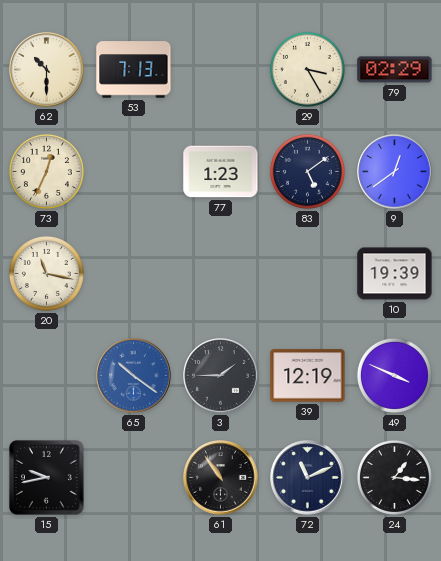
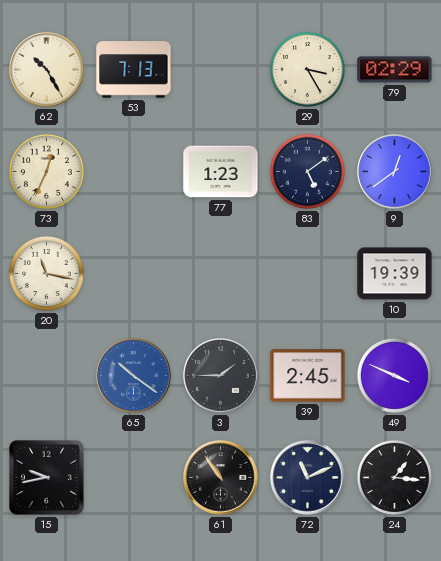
62: 10:30 -> 10:25
39: 12:19 -> 2:45
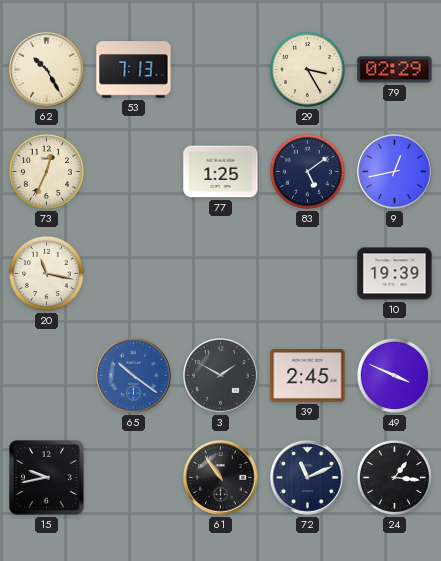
77: 1:23 -> 1:25
9: 12:39 -> 12:43
3: 1:45 -> 1:50
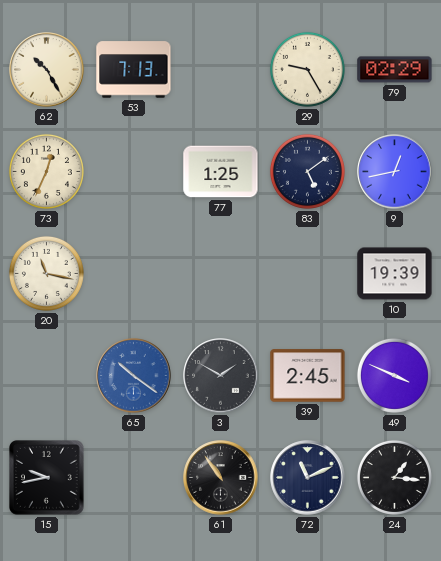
29: 3:25 -> 9:25
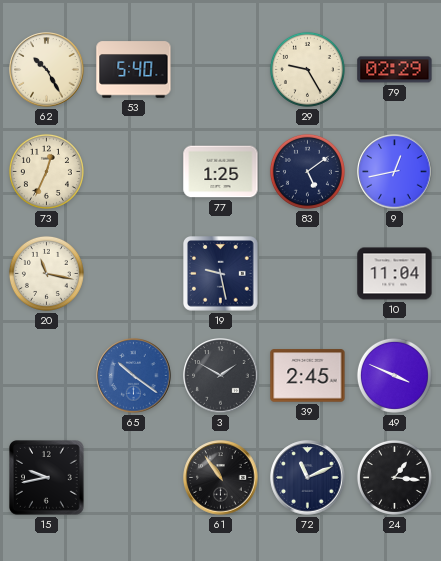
53: 7:13 -> 5:40
19: none -> 9:28
10: 19:39 -> 11:04
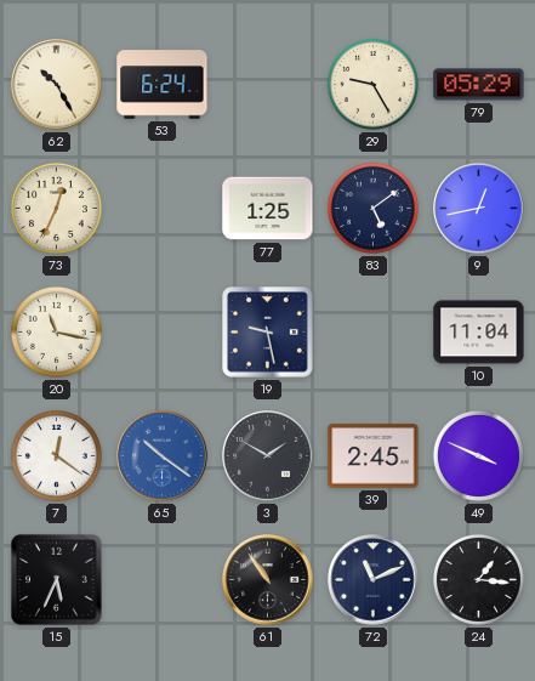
53: 5:40 -> 6:24
79: 02:29 -> 05:29
7: none -> 12:21
15: 9:43 -> 5:34
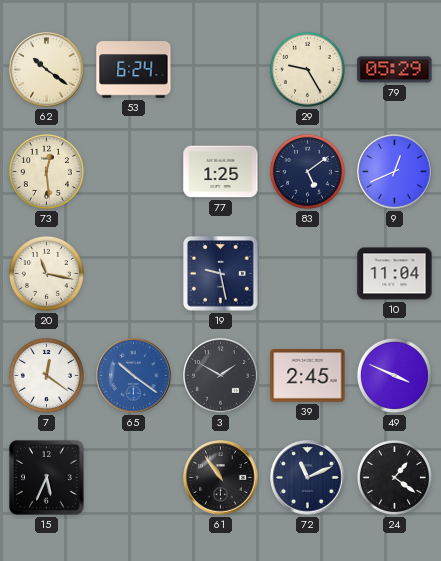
62: 10:25 -> 10:21
73: 12:34 -> 12:29
9: 12:43 -> 12:41
24: 1:16 -> 1:21
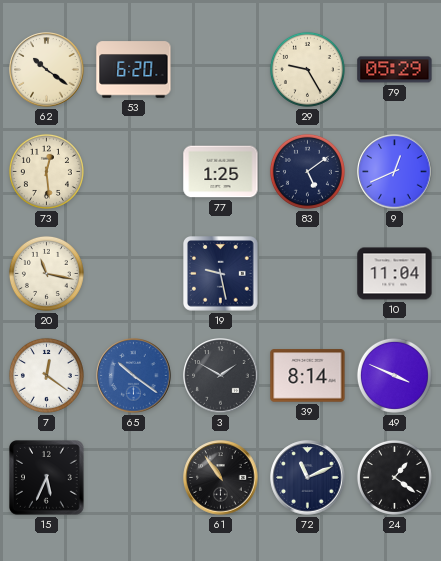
53: 6:24 -> 6:20
39: 2:45 -> 8:14
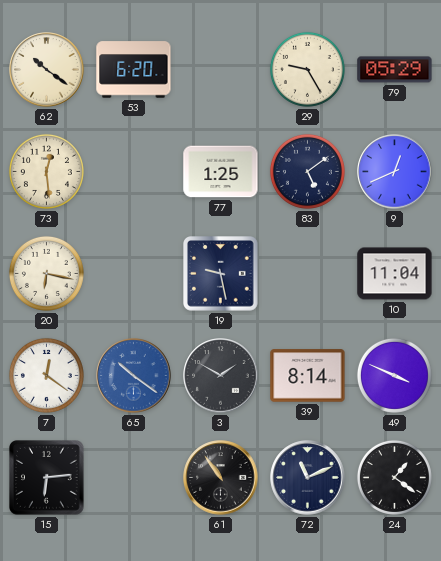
20: 11:17 -> 6:17
15: 5:34 -> 6:14
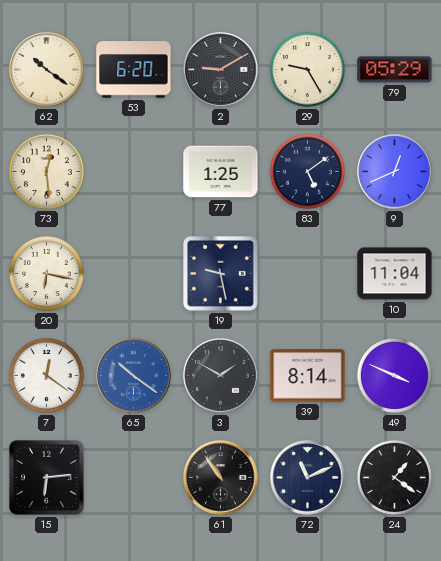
2: none -> 9:10
